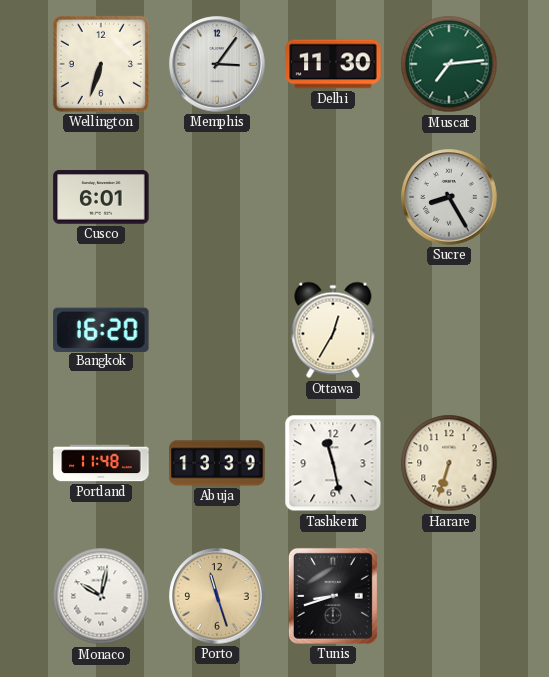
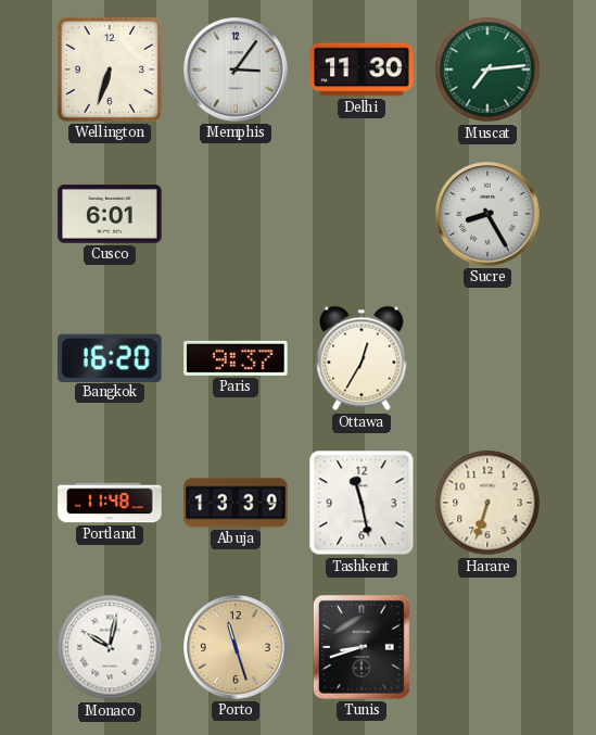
Paris: none -> 9:37
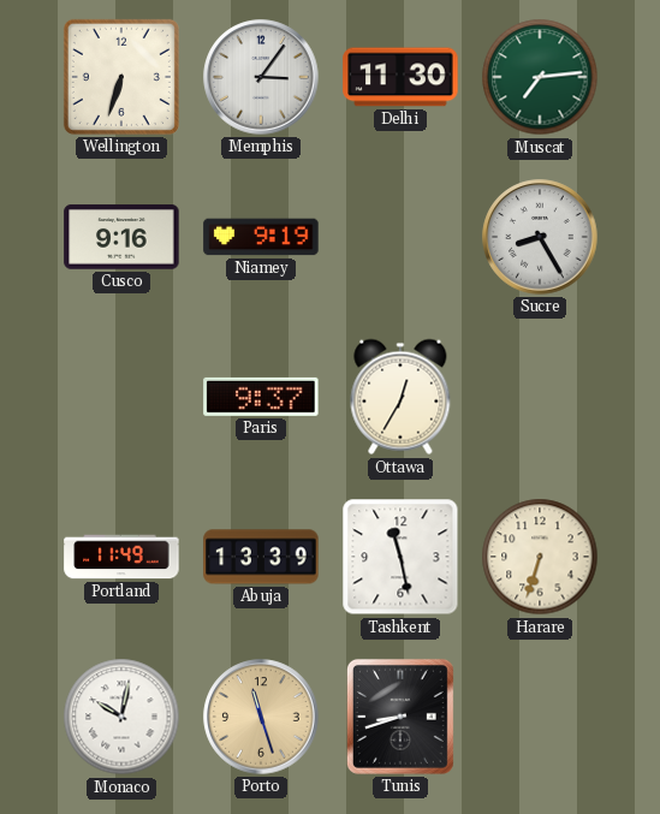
Cusco: 6:01 -> 9:16
Niamey: none -> 9:19
Bangkok: 16:20 -> none
Portland: 11:48 -> 11:49
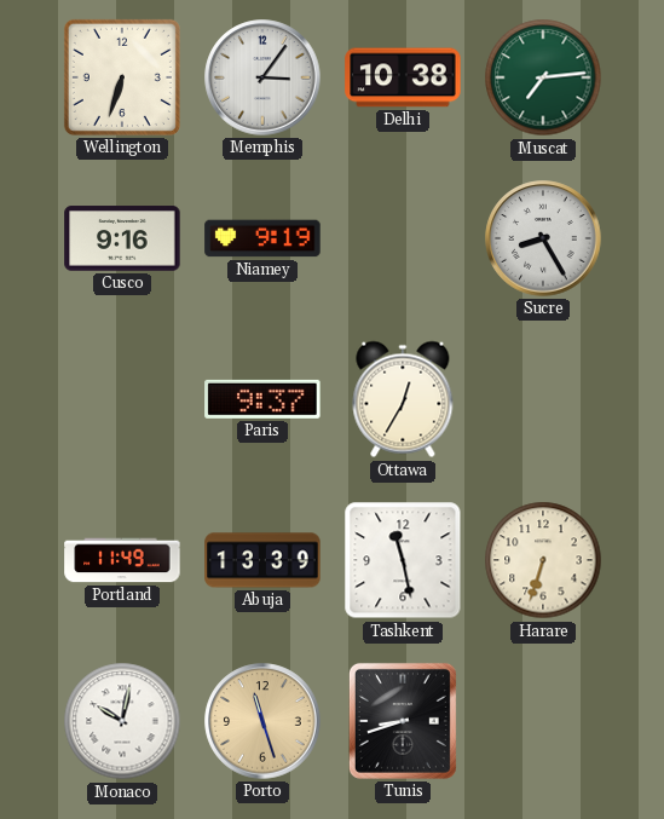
Delhi: 11:30 -> 10:38
